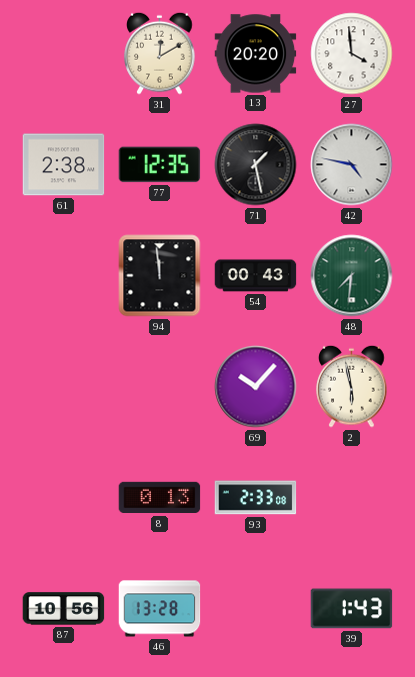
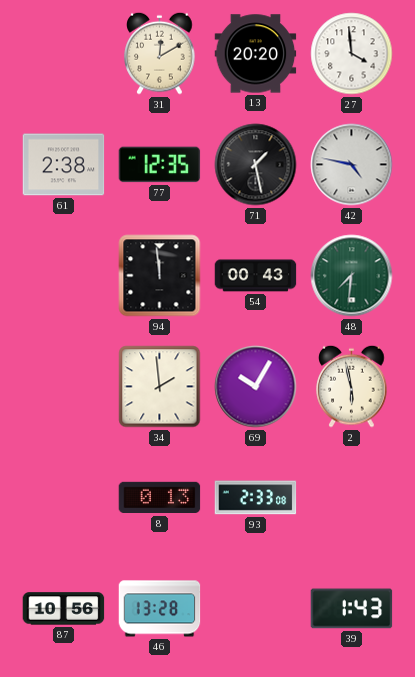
34: none -> 1:59
69: 10:07 -> 10:05
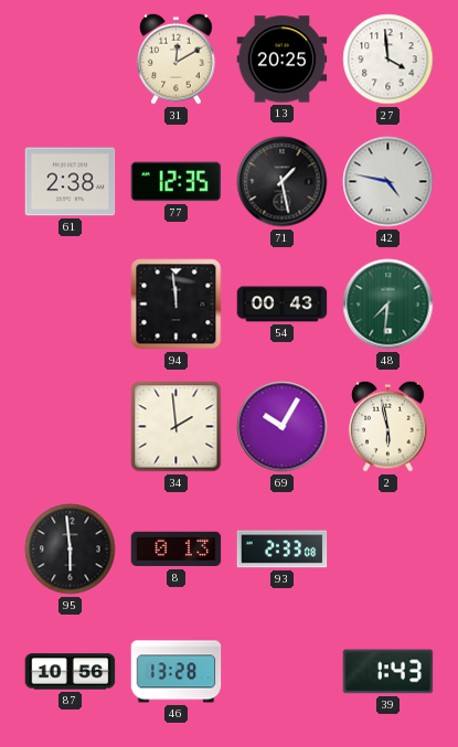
13: 20:20 -> 20:25
95: none -> 5:59
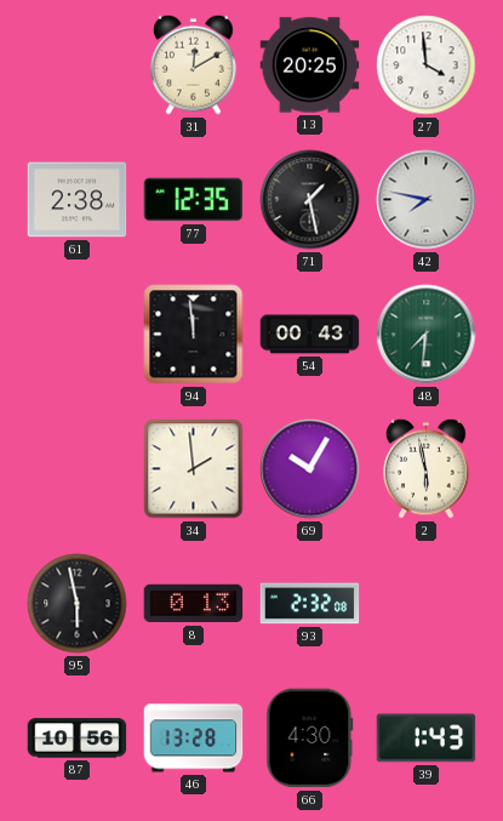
42: 4:47 -> 7:47
95: 5:59 -> 5:58
93: 2:33 -> 2:32
66: none -> 4:30
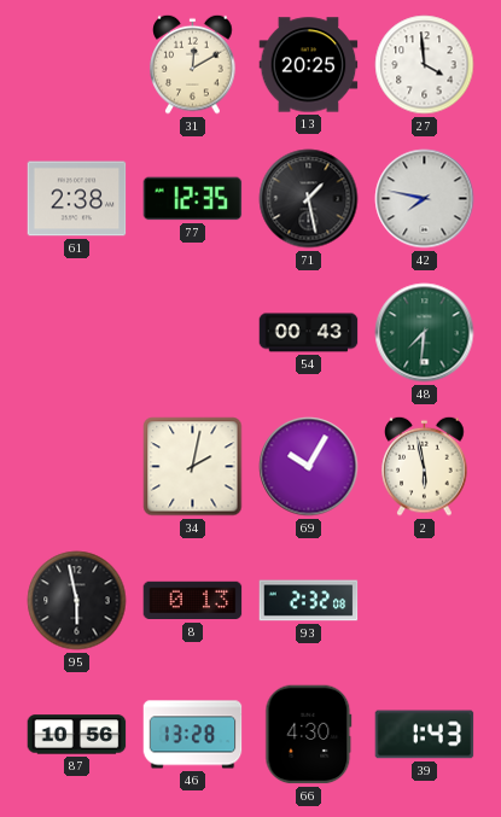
94: 11:59 -> none
34: 1:59 -> 2:02
